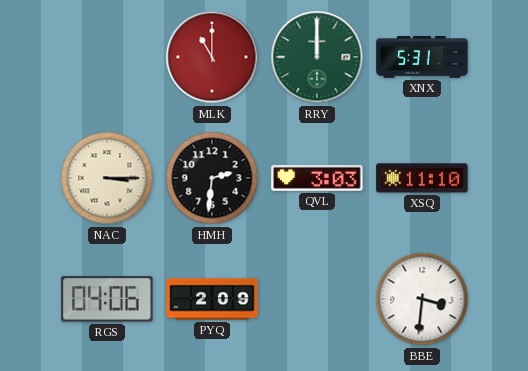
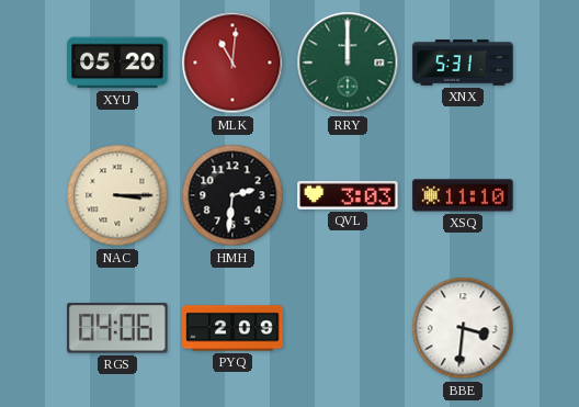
XYU: none -> 05:20
MLK: 11:00 -> 11:01
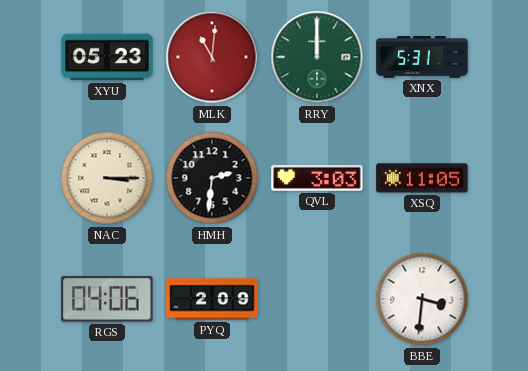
XYU: 05:20 -> 05:23
XSQ: 11:10 -> 11:05
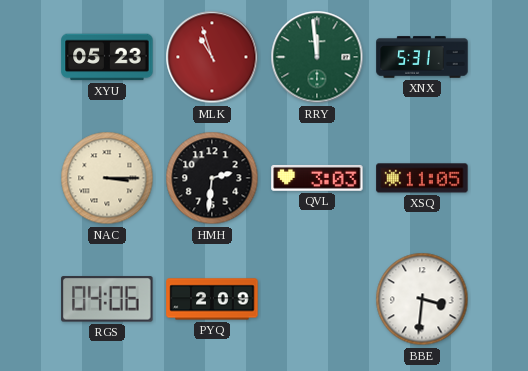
MLK: 11:01 -> 10:57
RRY: 12:00 -> 11:59
